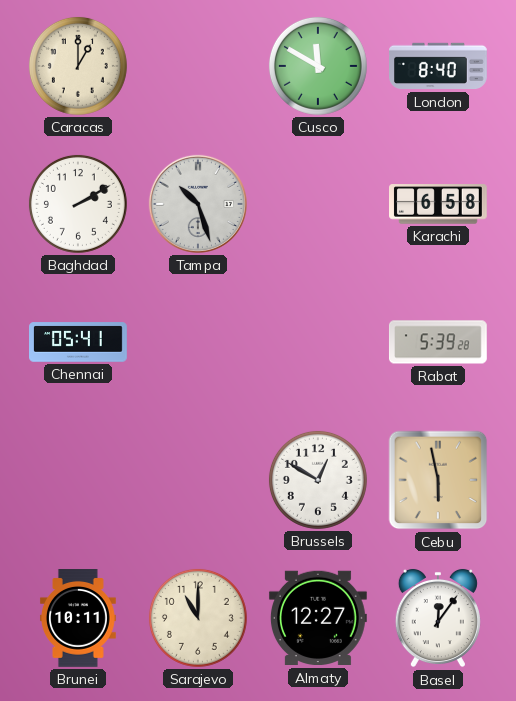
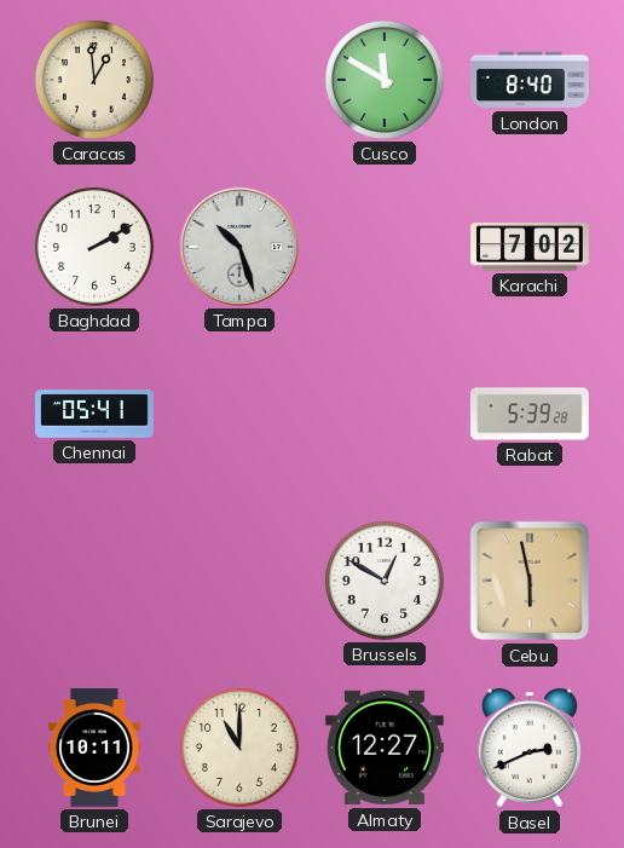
Caracas: 1:00 -> 12:59
Karachi: 6:58 -> 7:02
Basel: 12:06 -> 2:41
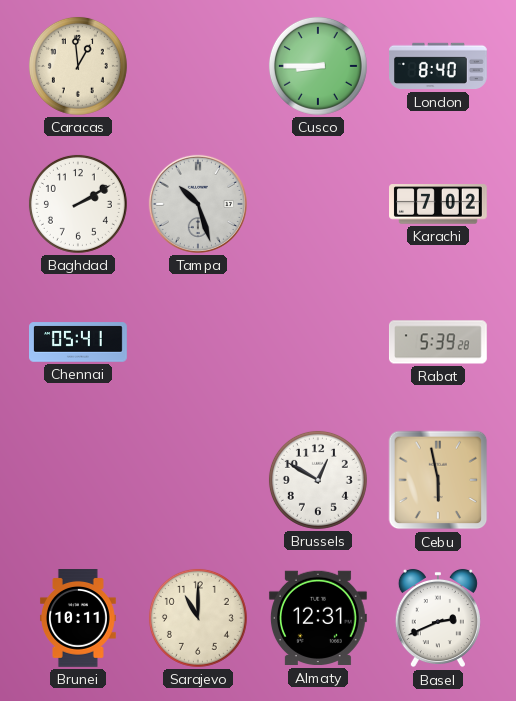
Cusco: 11:50 -> 8:45
Almaty: 12:27 -> 12:31
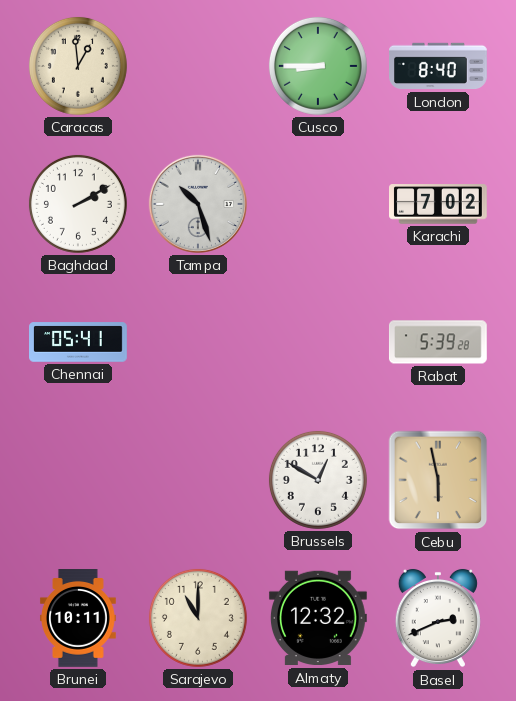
Almaty: 12:31 -> 12:32
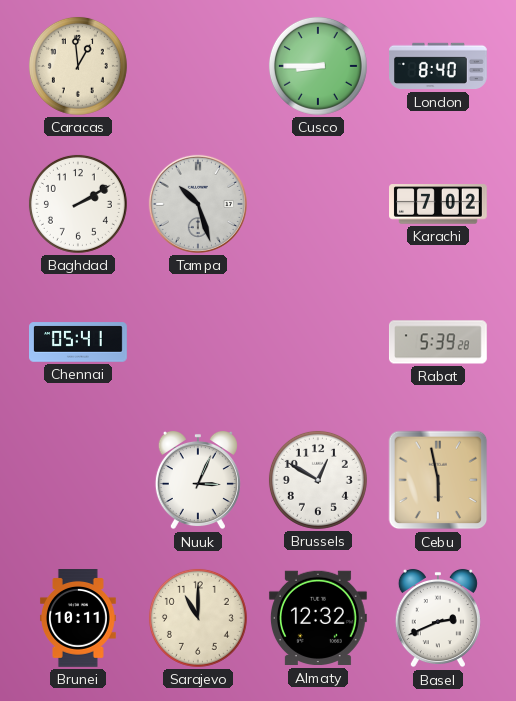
Nuuk: none -> 3:04
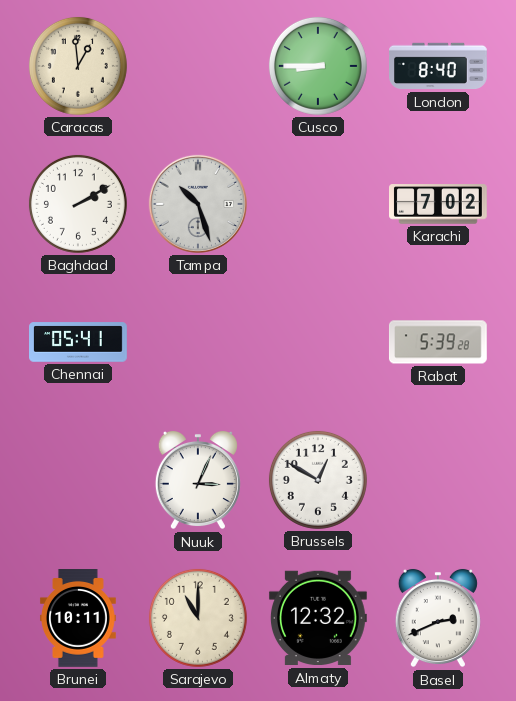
Cebu: 5:58 -> none
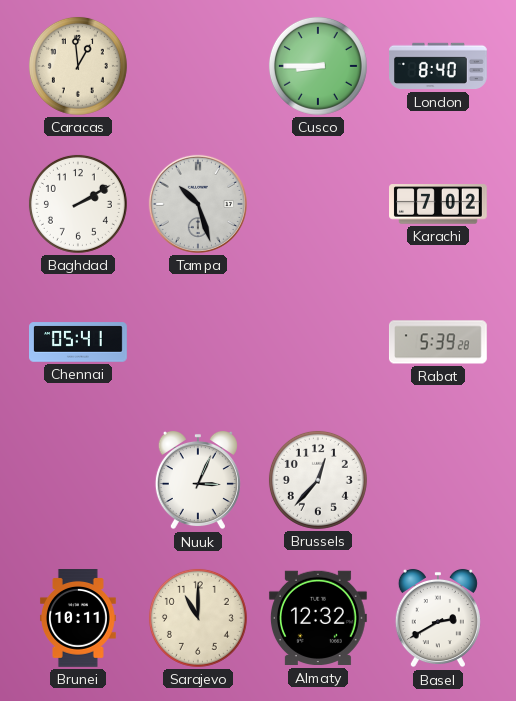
Brussels: 12:50 -> 12:37
Basel: 2:41 -> 2:40
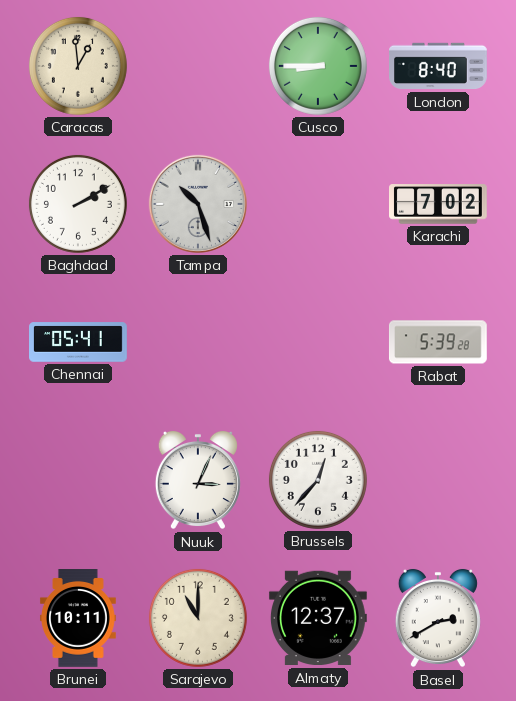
Almaty: 12:32 -> 12:37
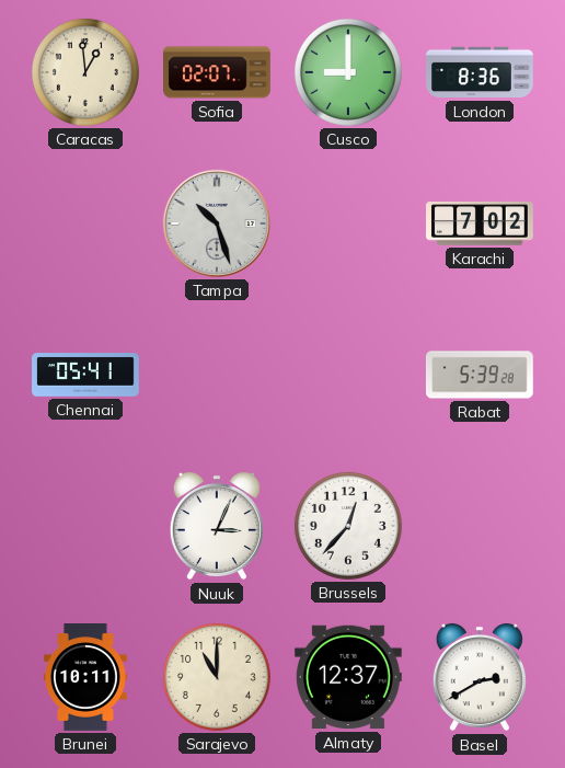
Sofia: none -> 02:07
Cusco: 8:45 -> 9:00
London: 8:40 -> 8:36
Baghdad: 2:10 -> none
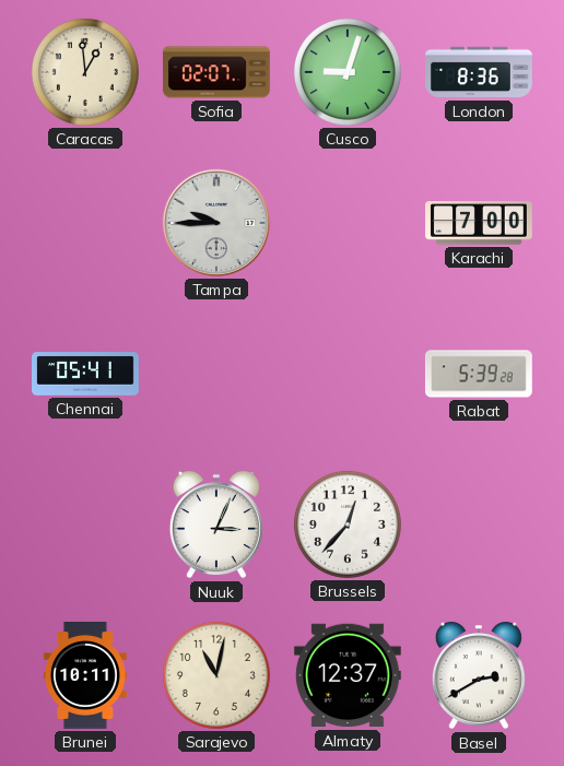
Cusco: 9:00 -> 9:03
Tampa: 10:27 -> 9:45
Karachi: 7:02 -> 7:00
Sarajevo: 11:00 -> 11:02
